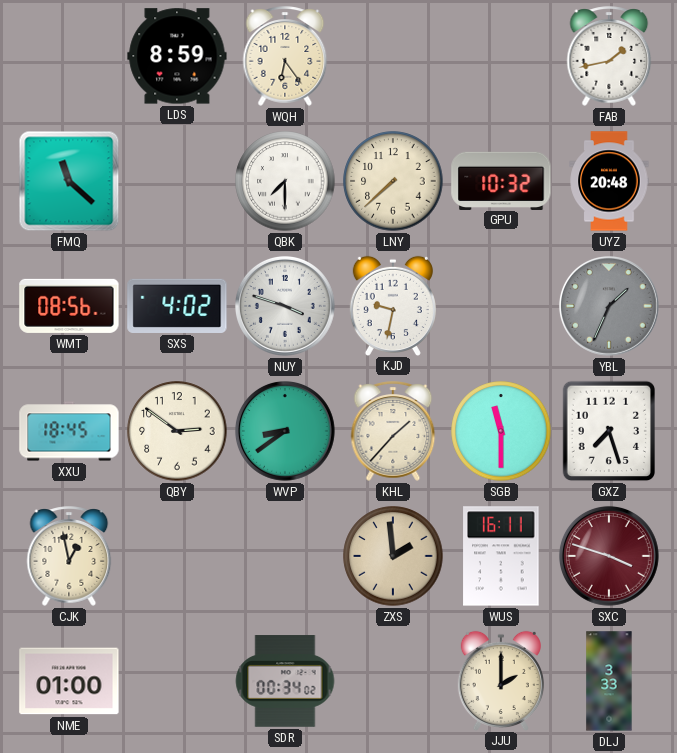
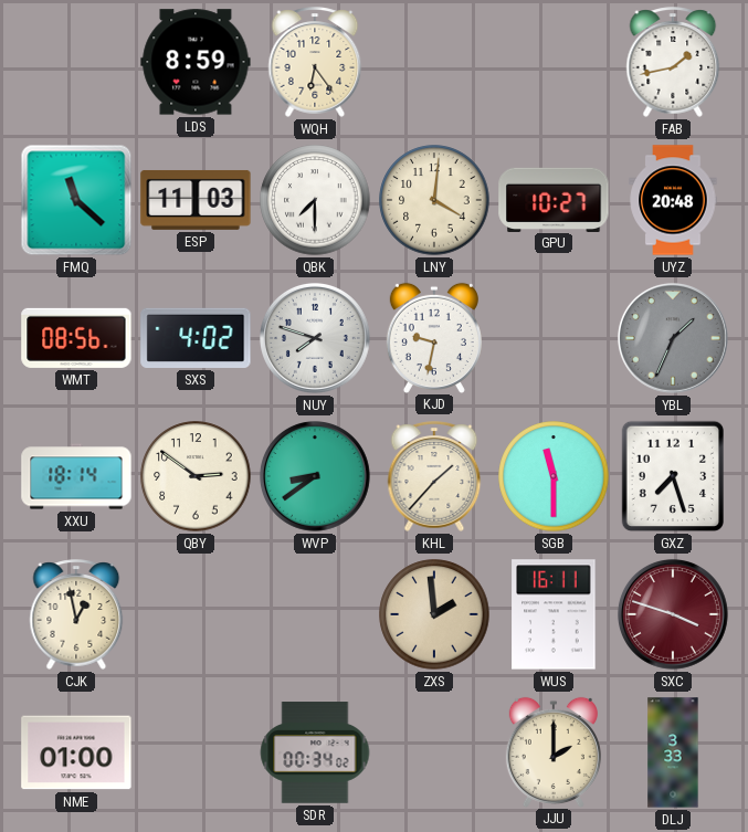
ESP: none -> 11:03
LNY: 7:38 -> 4:01
GPU: 10:32 -> 10:27
NUY: 3:48 -> 7:48
XXU: 18:45 -> 18:14
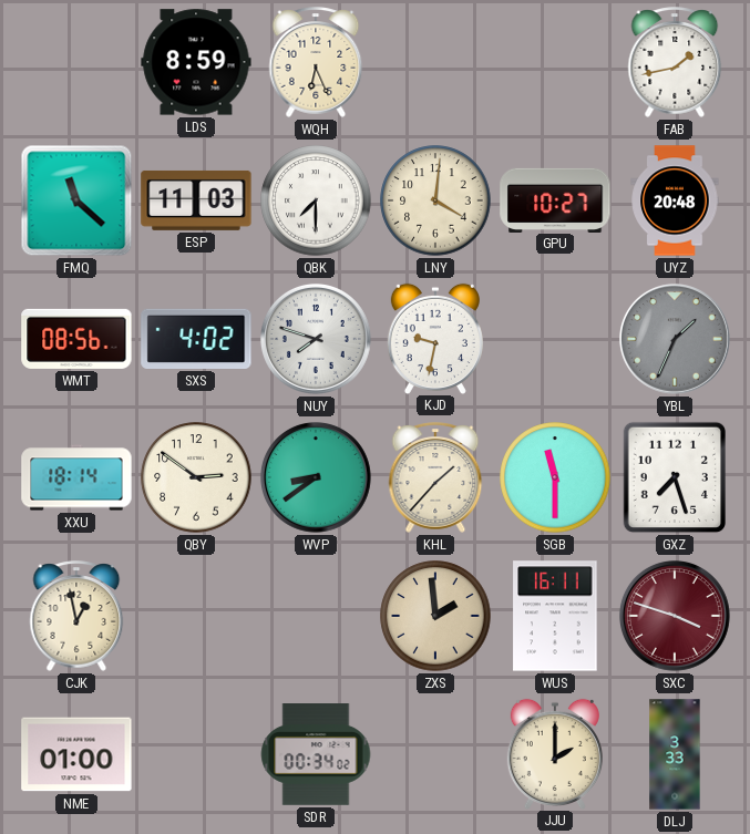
WQH: 6:24 -> 6:26
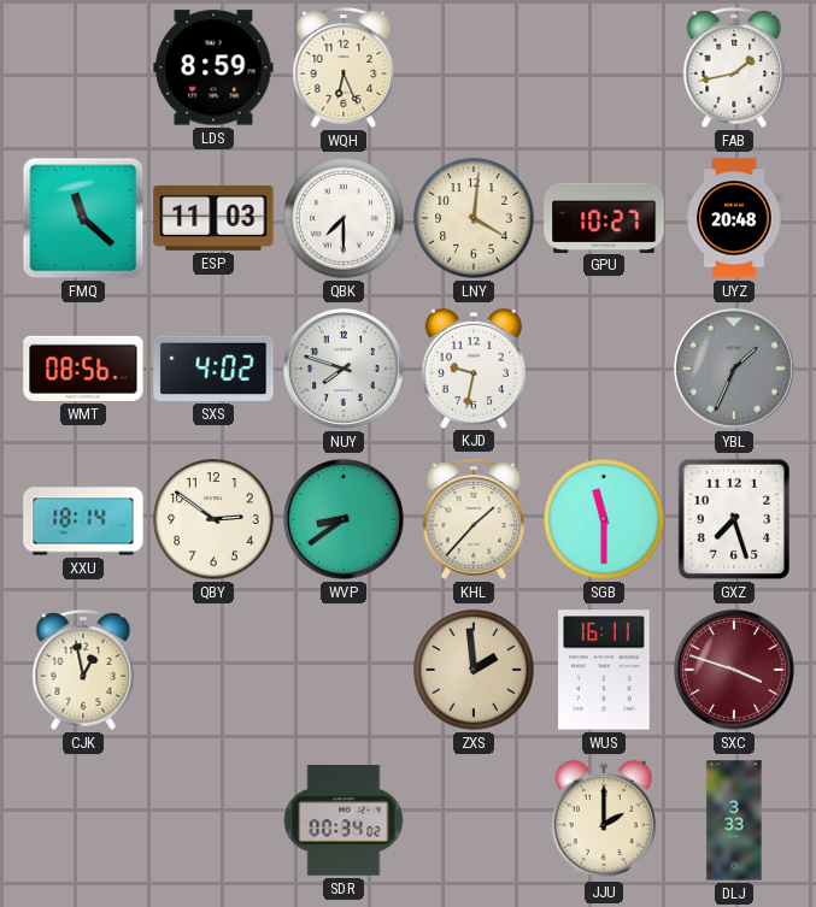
NME: 01:00 -> none
